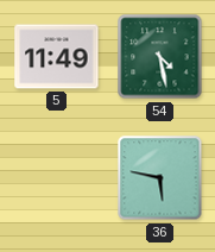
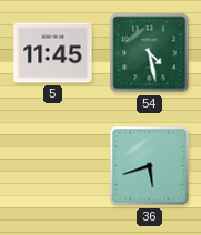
5: 11:49 -> 11:45
36: 5:47 -> 5:42
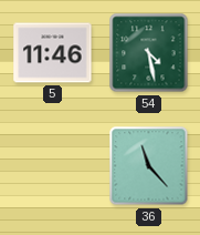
5: 11:45 -> 11:46
36: 5:42 -> 11:23
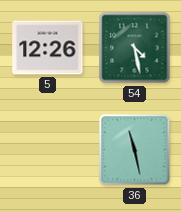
5: 11:46 -> 12:26
36: 11:23 -> 11:28
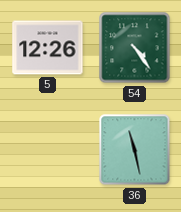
54: 4:28 -> 4:24
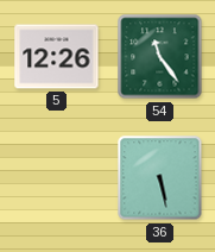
54: 4:24 -> 11:24
36: 11:28 -> 5:28
